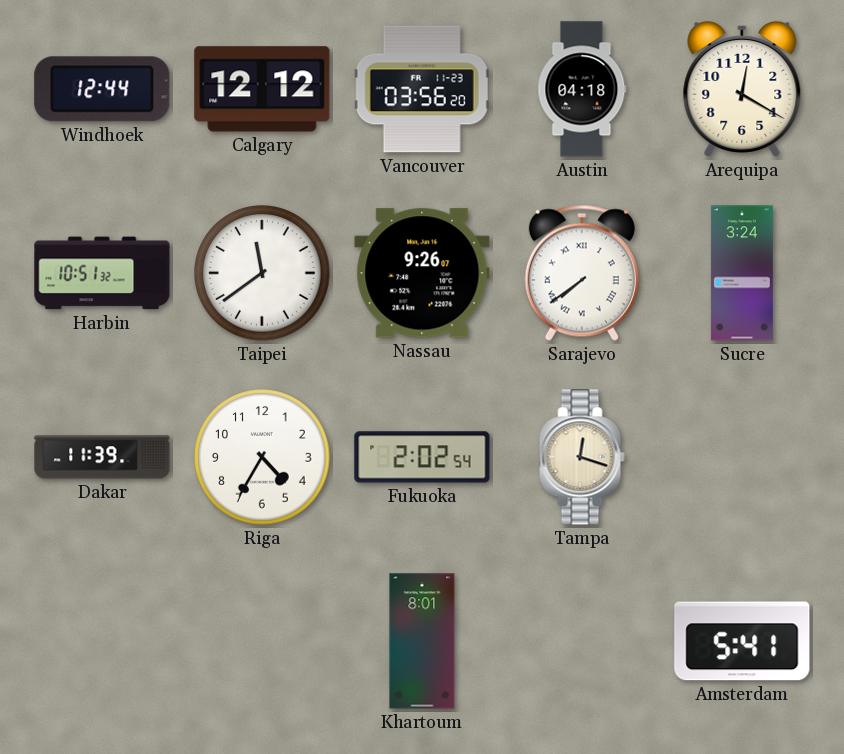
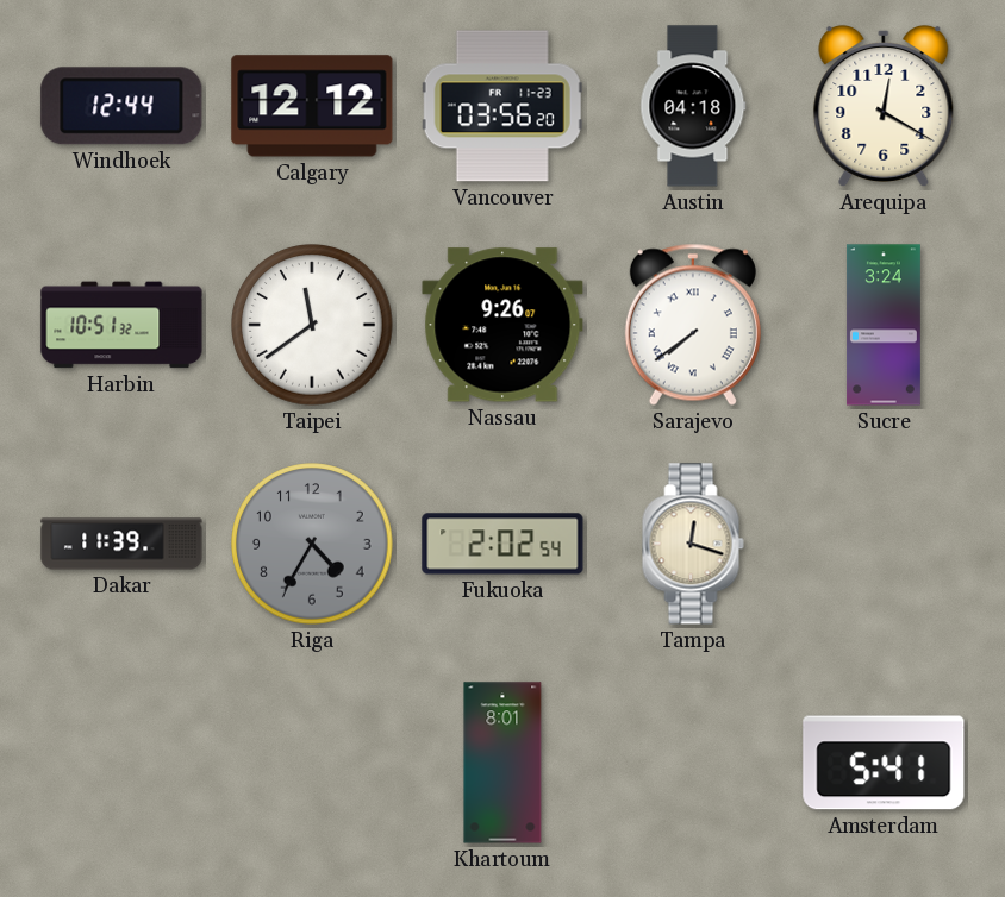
Riga dial: white -> grey
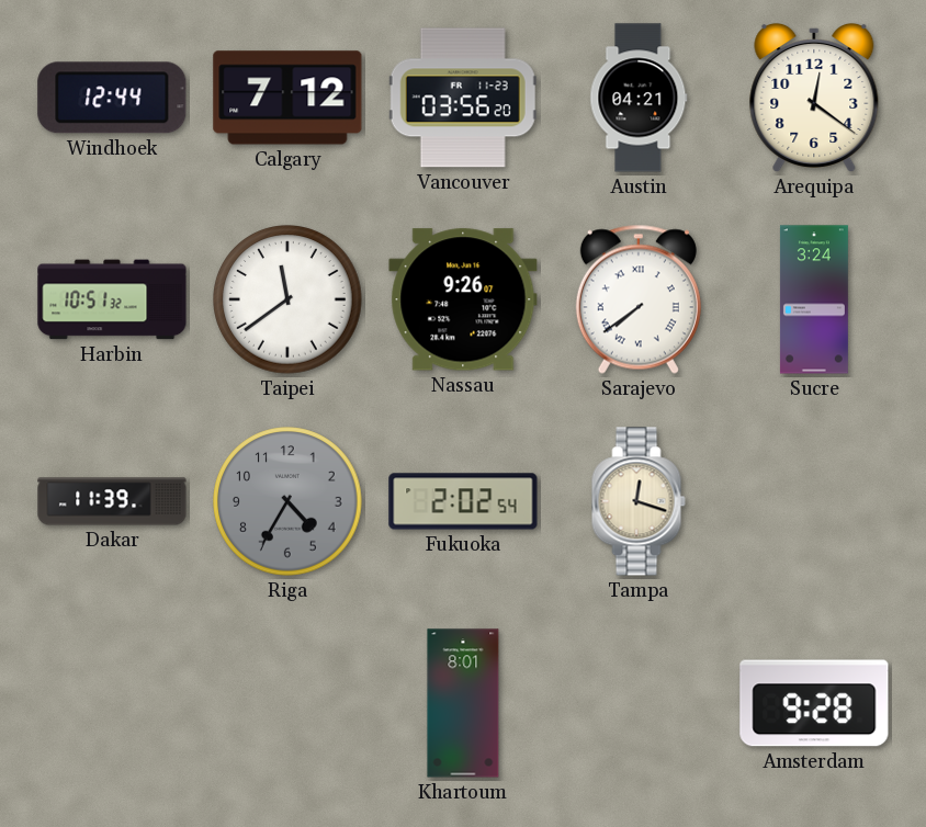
Calgary: 12:12 -> 7:12
Austin: 04:18 -> 04:21
Arequipa: 12:20 -> 12:21
Amsterdam: 5:41 -> 9:28
